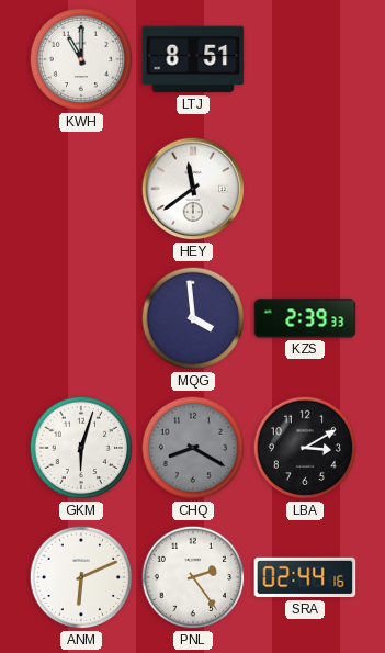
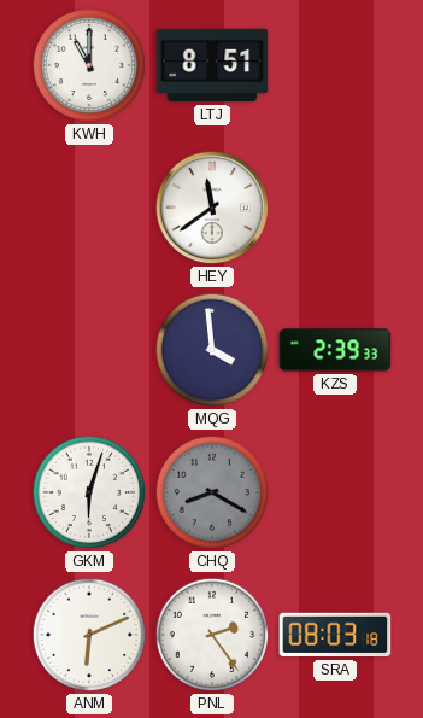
LBA: 3:10 -> none
SRA: 02:44 -> 08:03
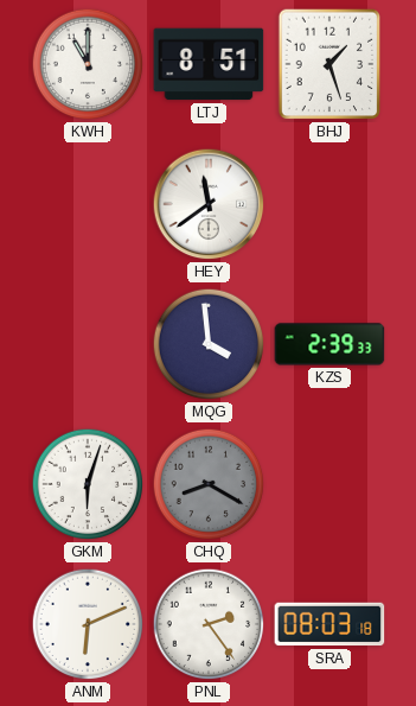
BHJ: none -> 1:27
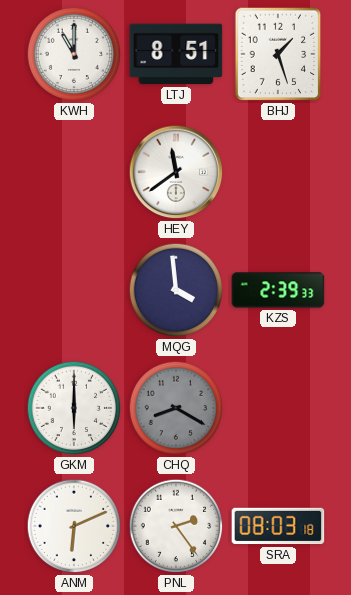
GKM: 6:03 -> 6:00
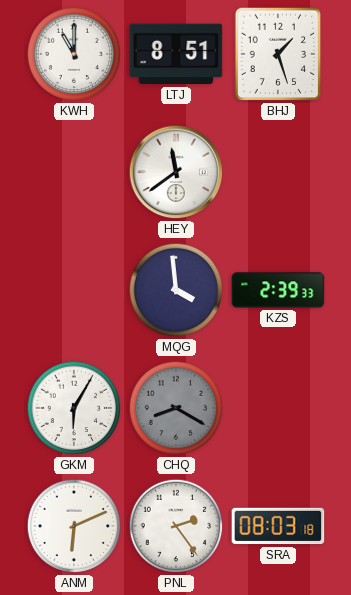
GKM: 6:00 -> 6:05
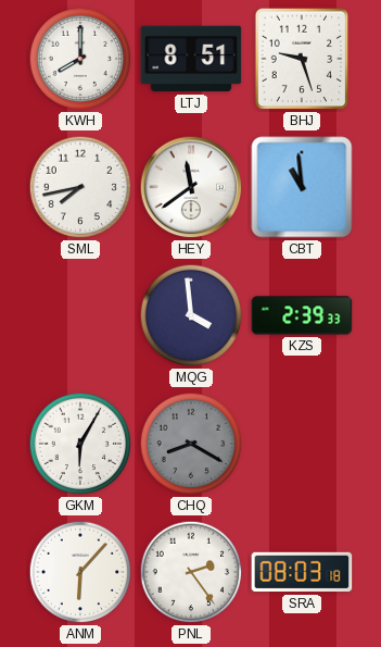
KWH: 11:00 -> 8:00
BHJ: 1:27 -> 9:27
SML: none -> 7:43
CBT: none -> 10:59
ANM: 6:11 -> 6:07
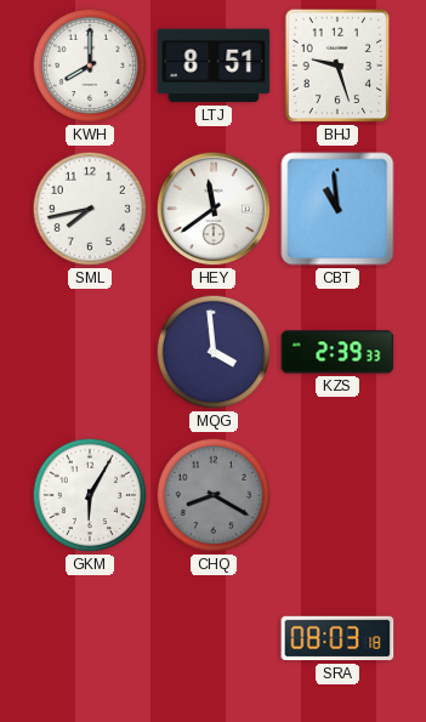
ANM: 6:07 -> none
PNL: 2:24 -> none
